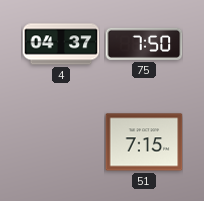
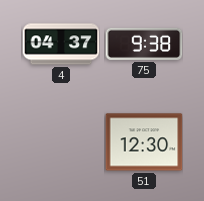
75: 7:50 -> 9:38
51: 7:15 -> 12:30
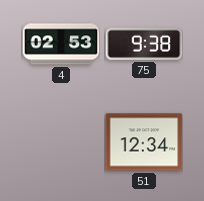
4: 04:37 -> 02:53
51: 12:30 -> 12:34
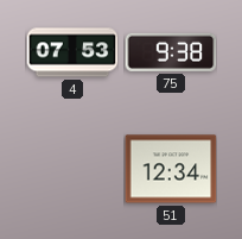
4: 02:53 -> 07:53
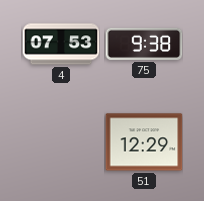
51: 12:34 -> 12:29
